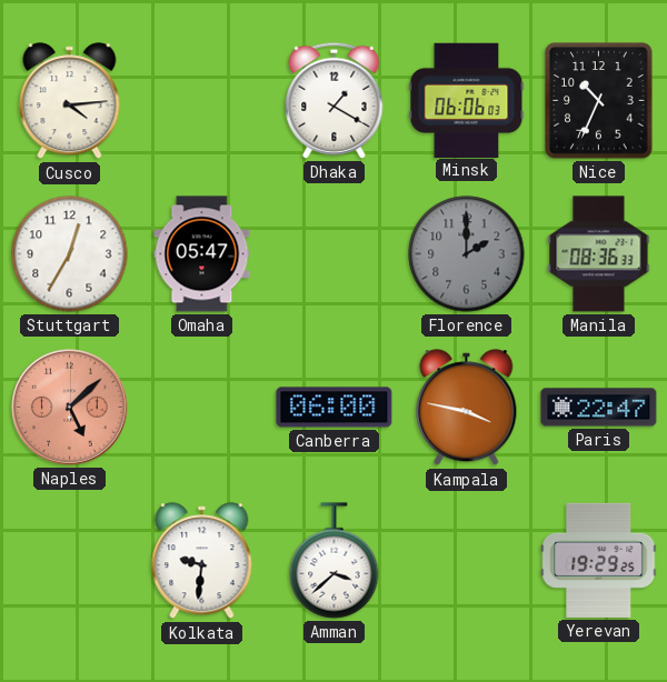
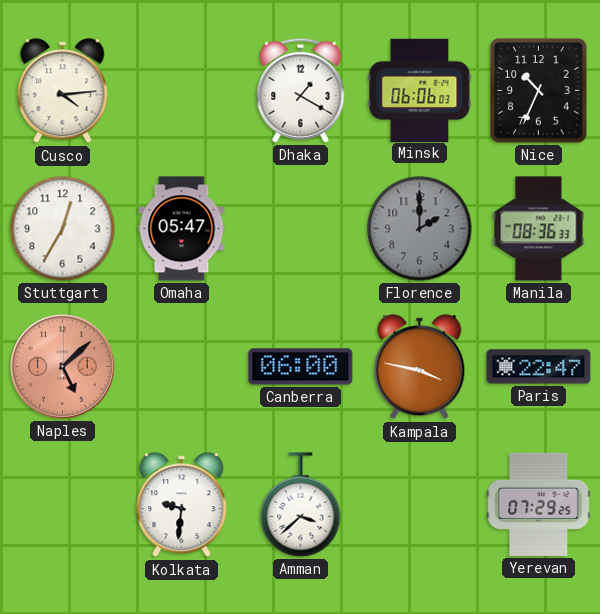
Yerevan: 19:29 -> 07:29
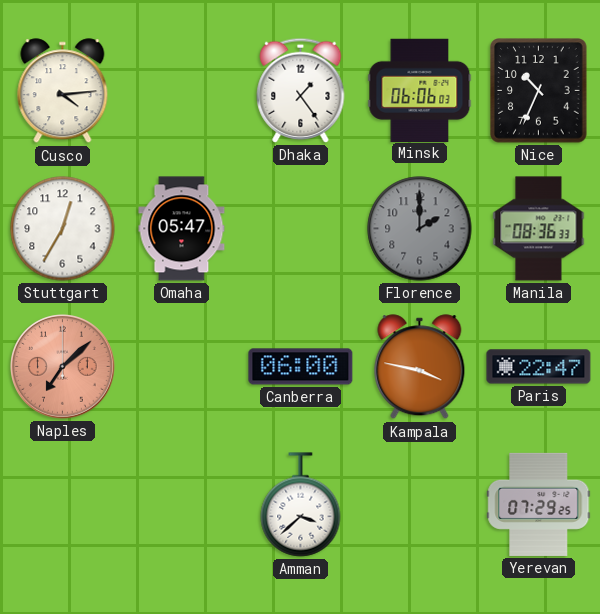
Dhaka: 1:20 -> 1:24
Naples: 5:08 -> 7:08
Kolkata: 9:31 -> none
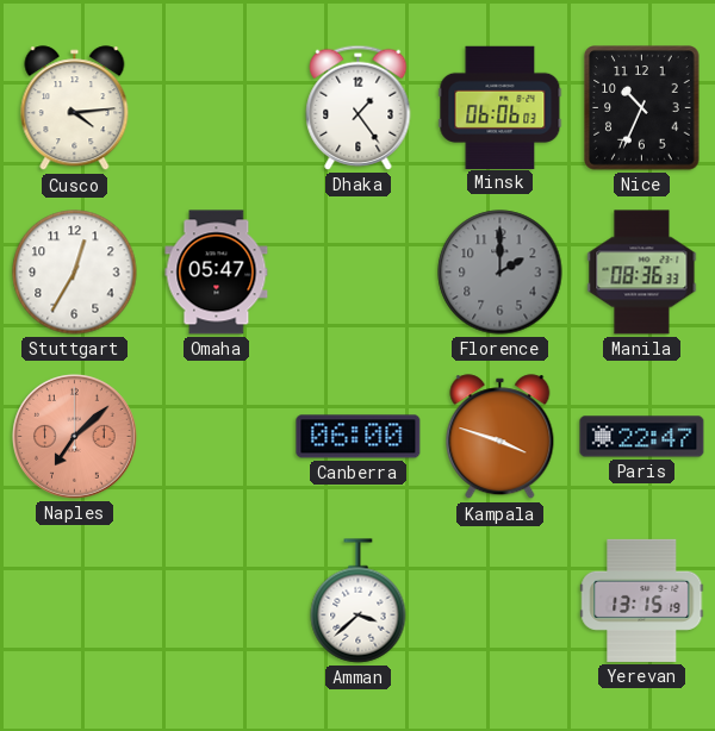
Kampala: 3:47 -> 3:48
Yerevan: 07:29 -> 13:15
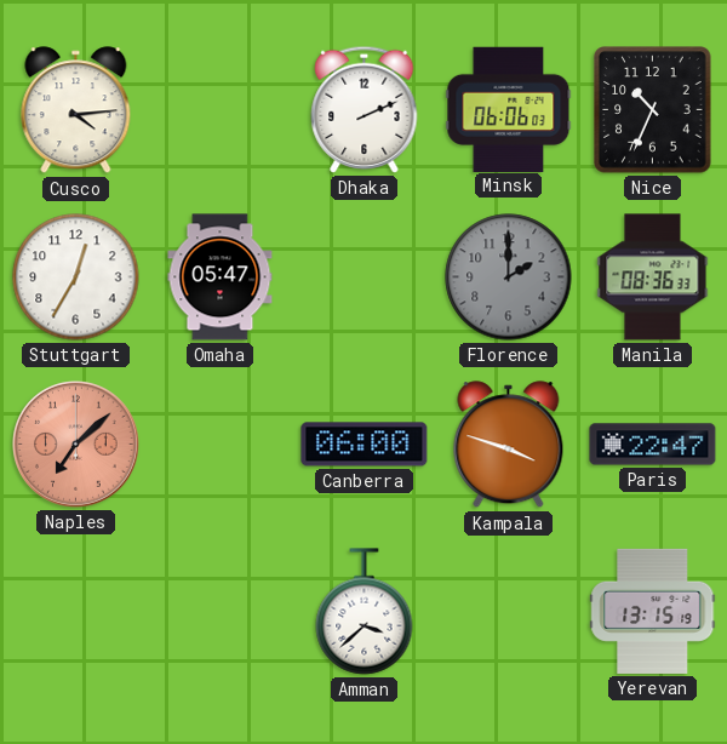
Dhaka: 1:24 -> 2:11
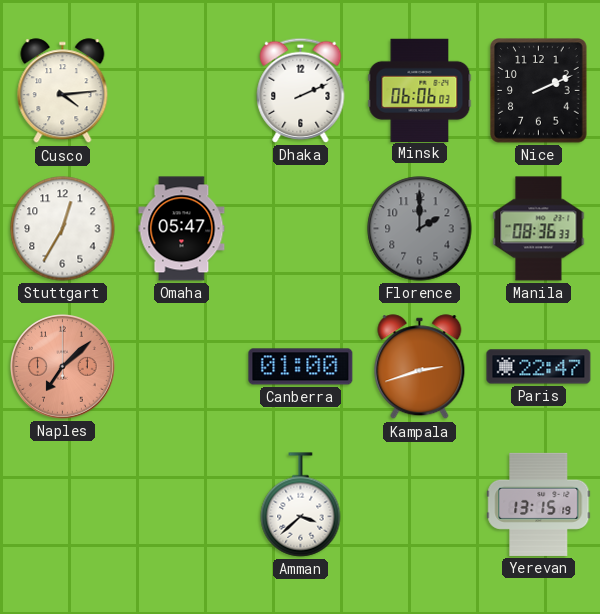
Nice: 10:34 -> 2:11
Canberra: 06:00 -> 01:00
Kampala: 3:48 -> 2:42
